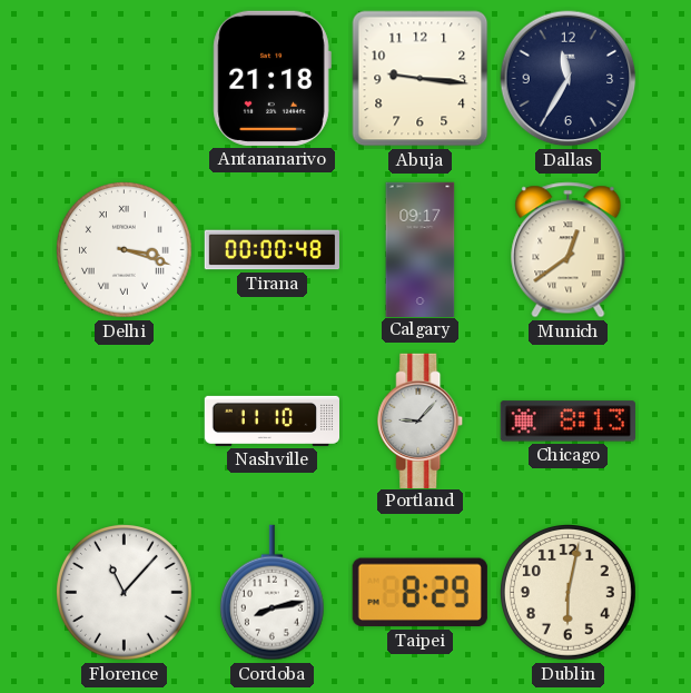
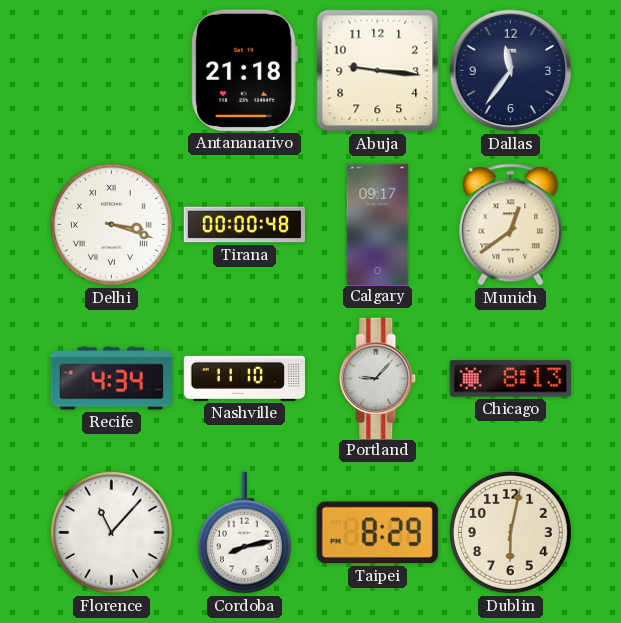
Dallas: 11:35 -> 11:36
Recife: none -> 4:34
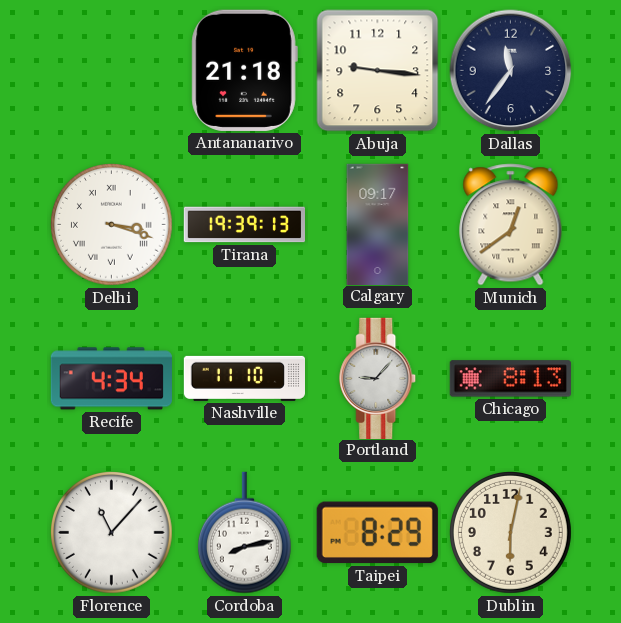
Tirana: 00:00 -> 19:39
